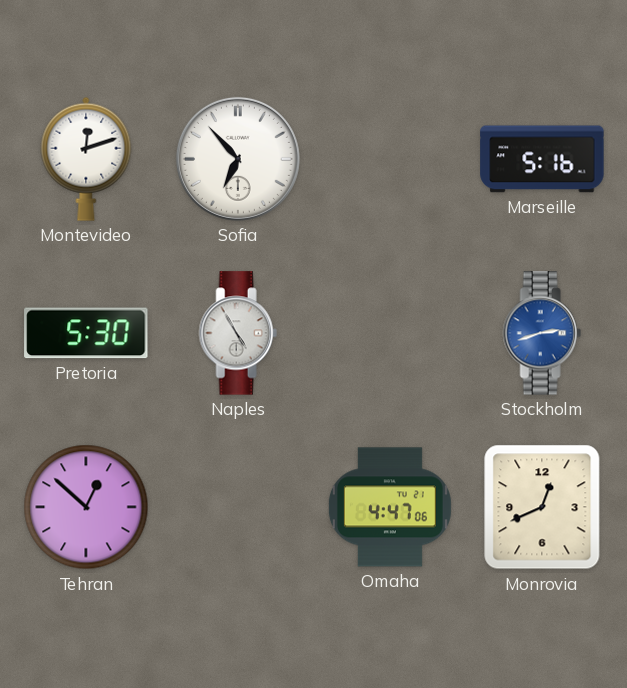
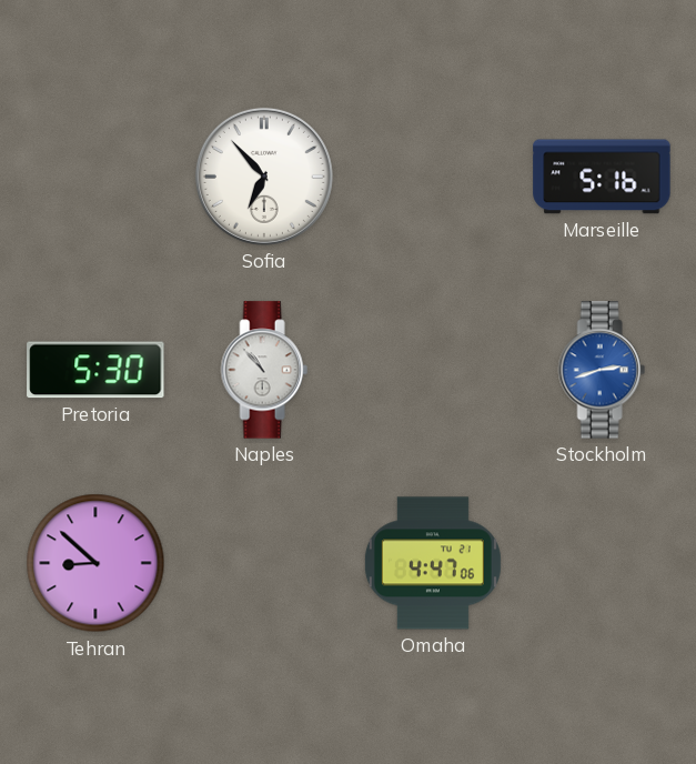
Montevideo: 12:12 -> none
Naples: 4:55 -> 10:53
Tehran: 12:52 -> 8:52
Monrovia: 12:41 -> none
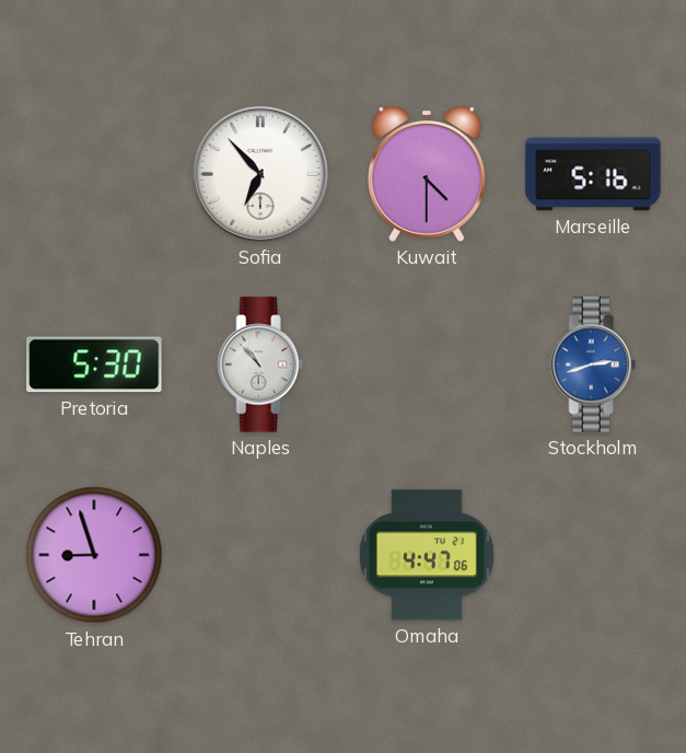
Kuwait: none -> 4:30
Tehran: 8:52 -> 8:57
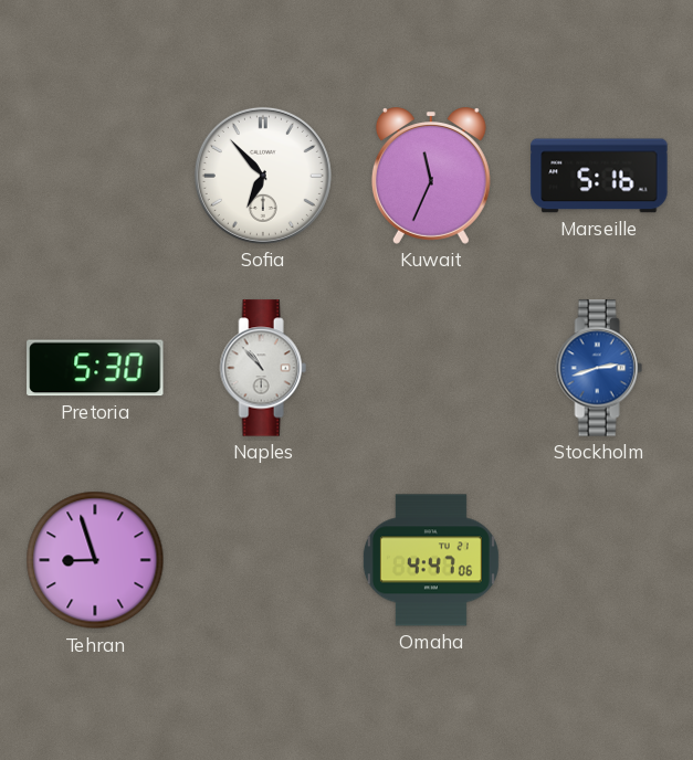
Kuwait: 4:30 -> 11:34
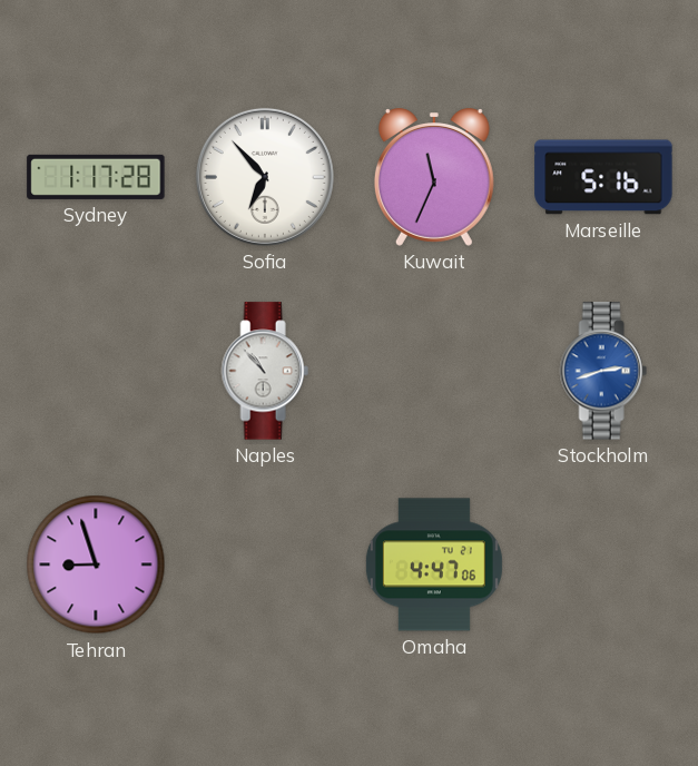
Sydney: none -> 1:17
Pretoria: 5:30 -> none
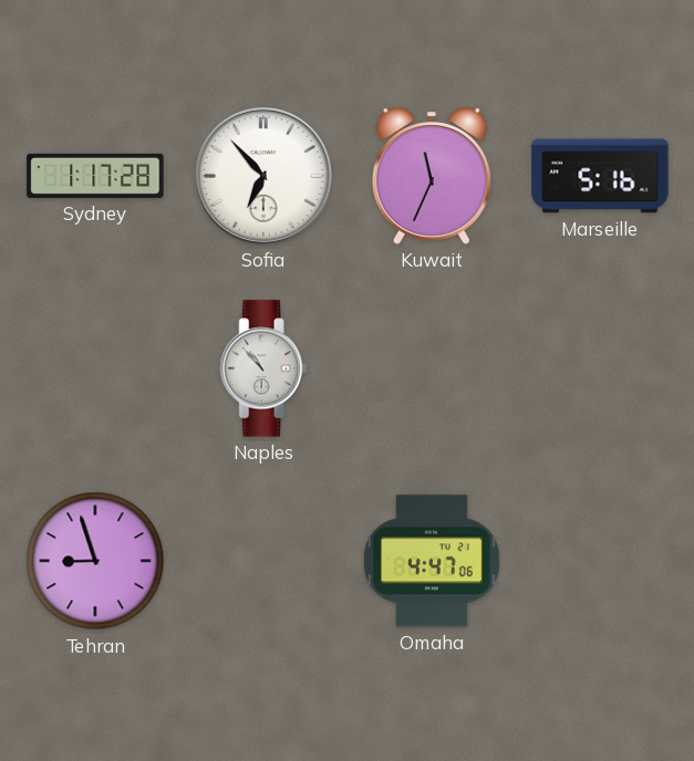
Stockholm: 2:42 -> none
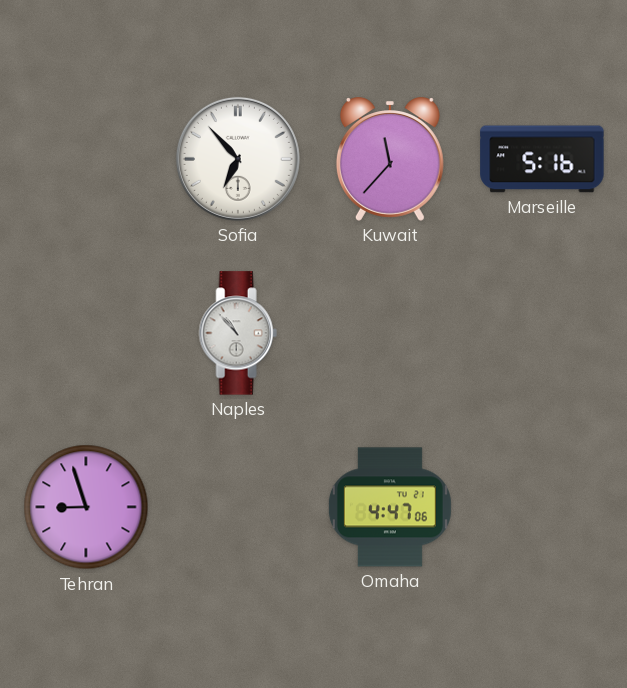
Sydney: 1:17 -> none
Kuwait: 11:34 -> 11:37
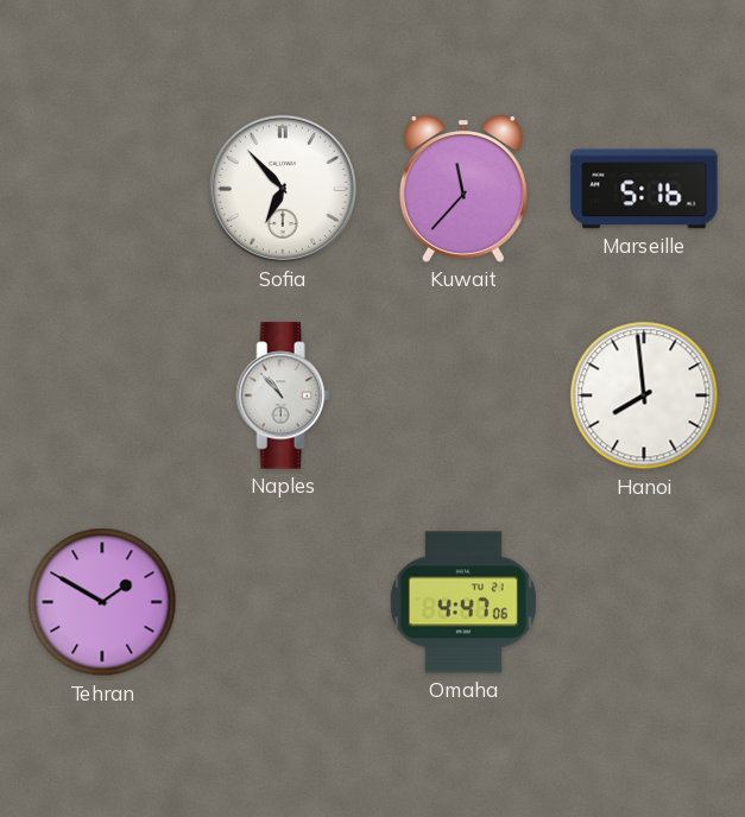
Hanoi: none -> 7:59
Tehran: 8:57 -> 1:50
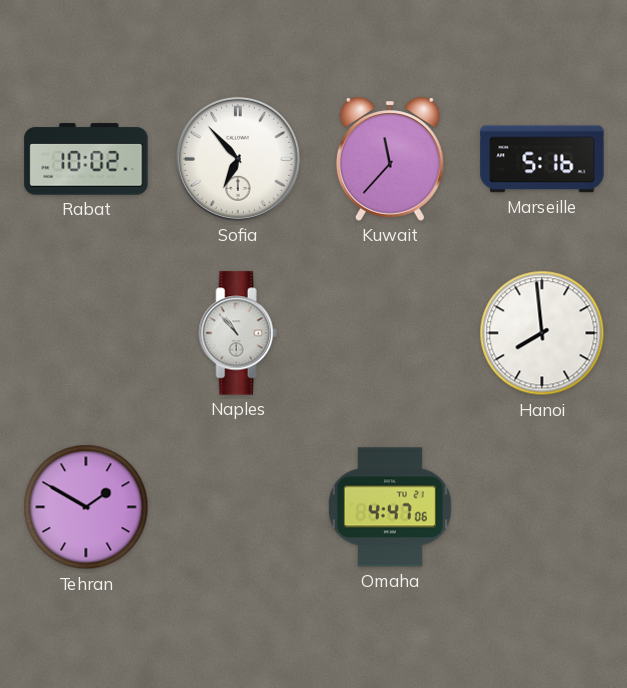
Rabat: none -> 10:02
